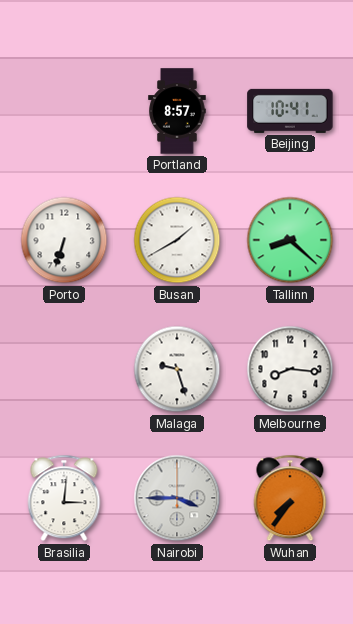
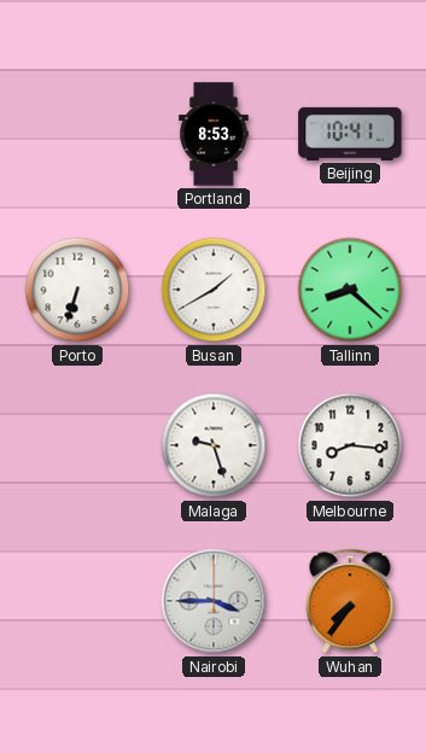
Portland: 8:57 -> 8:53
Brasilia: 3:01 -> none
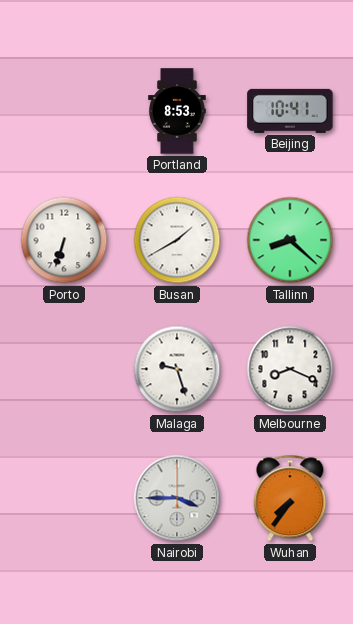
Melbourne: 8:16 -> 8:19
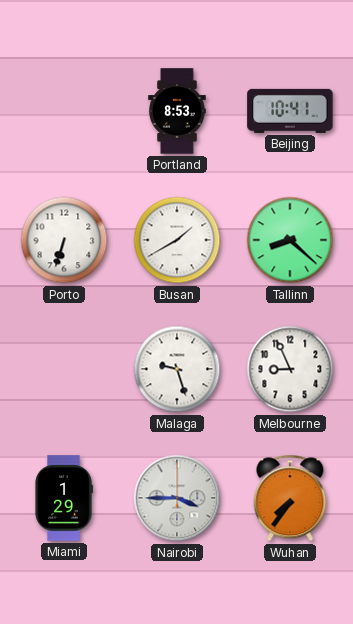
Melbourne: 8:19 -> 8:56
Miami: none -> 1:29
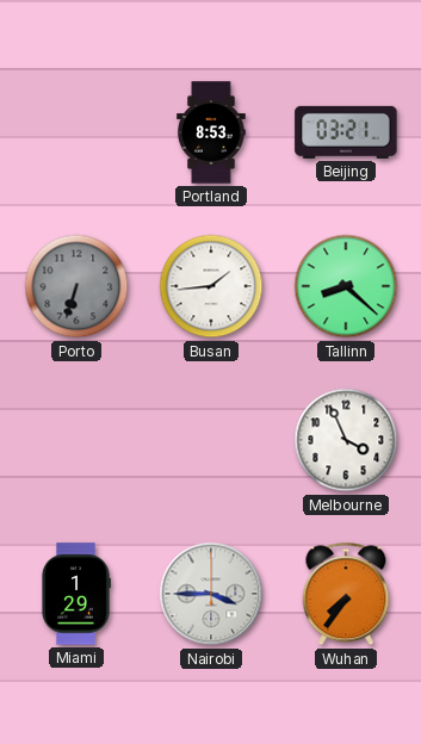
Beijing: 10:41 -> 03:21
Porto dial: white -> grey
Busan: 1:40 -> 1:44
Malaga: 9:27 -> none
Melbourne: 8:56 -> 3:56
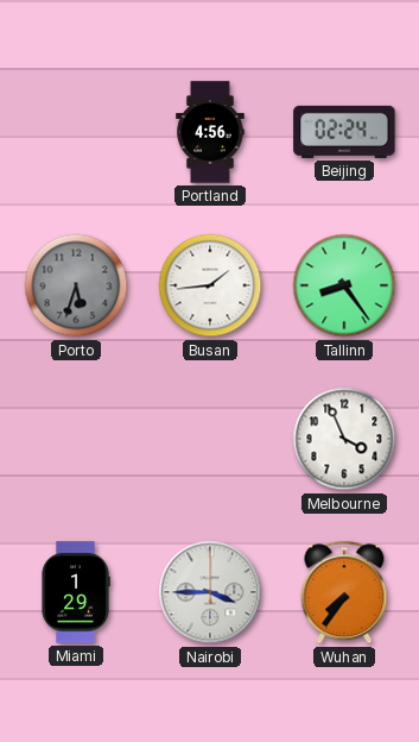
Portland: 8:53 -> 4:56
Beijing: 03:21 -> 02:24
Porto: 6:33 -> 5:33
Tallinn: 8:22 -> 8:24
